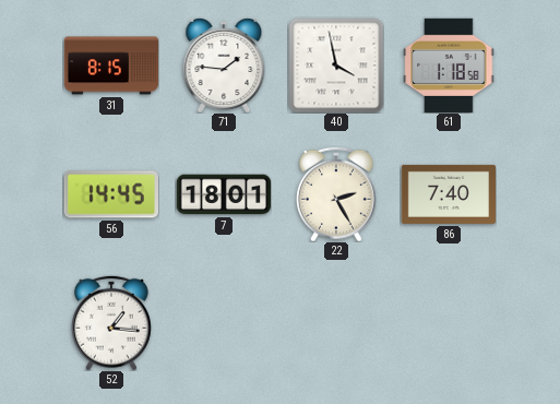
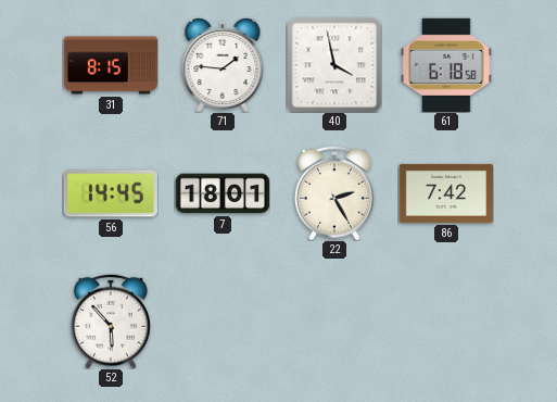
61: 1:18 -> 6:18
86: 7:40 -> 7:42
52: 1:16 -> 5:53
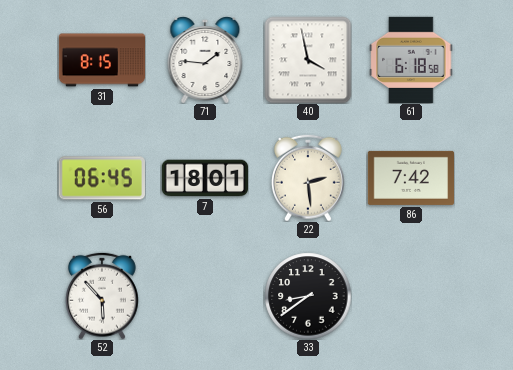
56: 14:45 -> 06:45
22: 2:25 -> 2:29
33: none -> 8:39
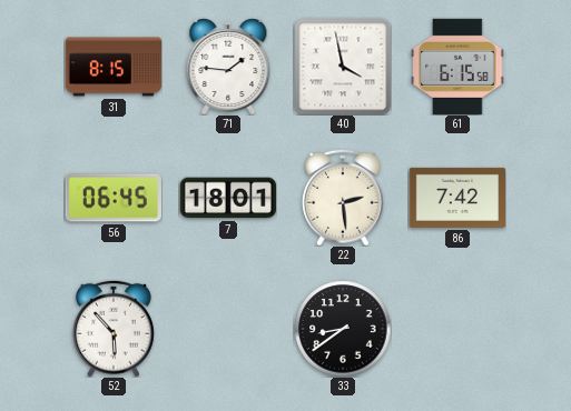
61: 6:18 -> 6:15
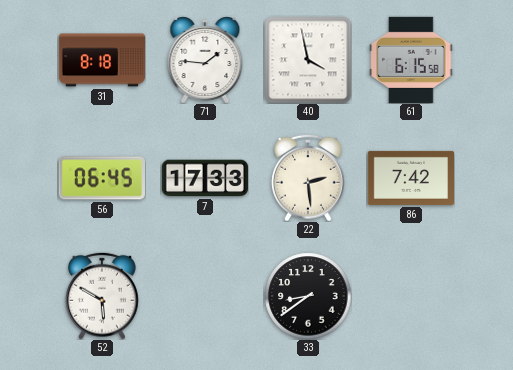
31: 8:15 -> 8:18
7: 18:01 -> 17:33
52: 5:53 -> 5:50
